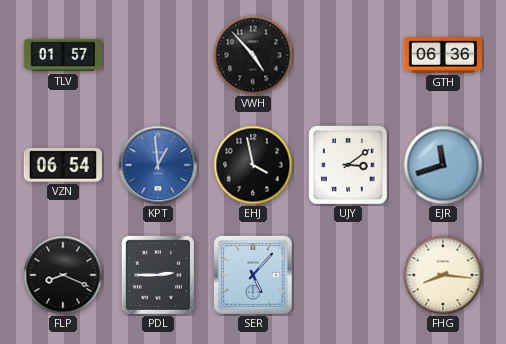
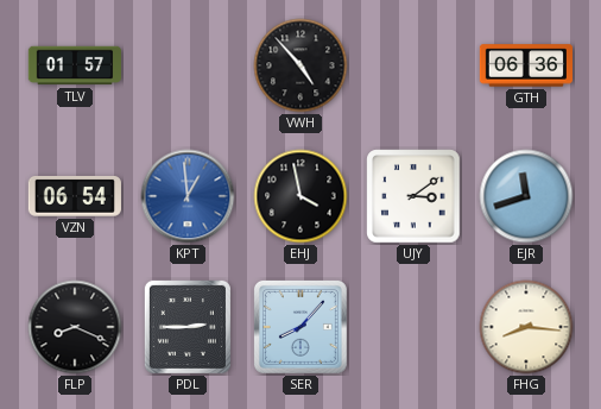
SER: 5:07 -> 8:07
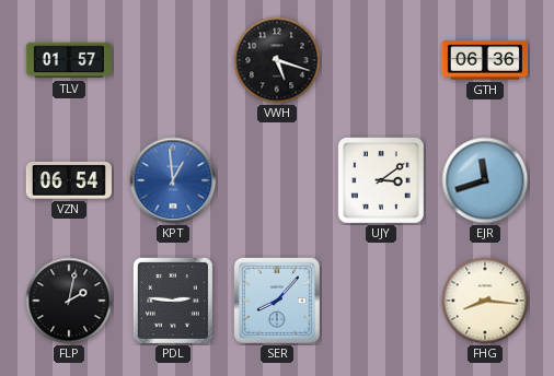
VWH: 4:53 -> 5:18
EHJ: 3:58 -> none
FLP: 8:19 -> 2:02
PDL: 2:45 -> 2:46
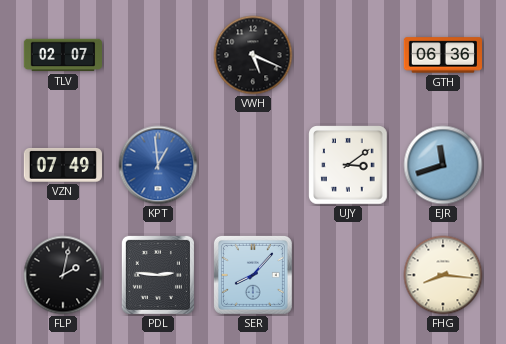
TLV: 01:57 -> 02:07
VWH: 5:18 -> 5:19
VZN: 06:54 -> 07:49
